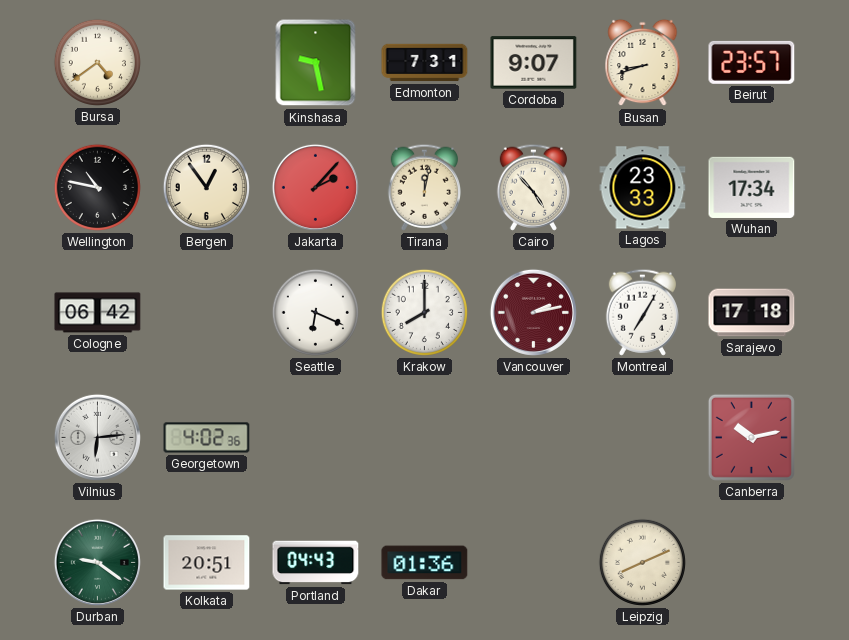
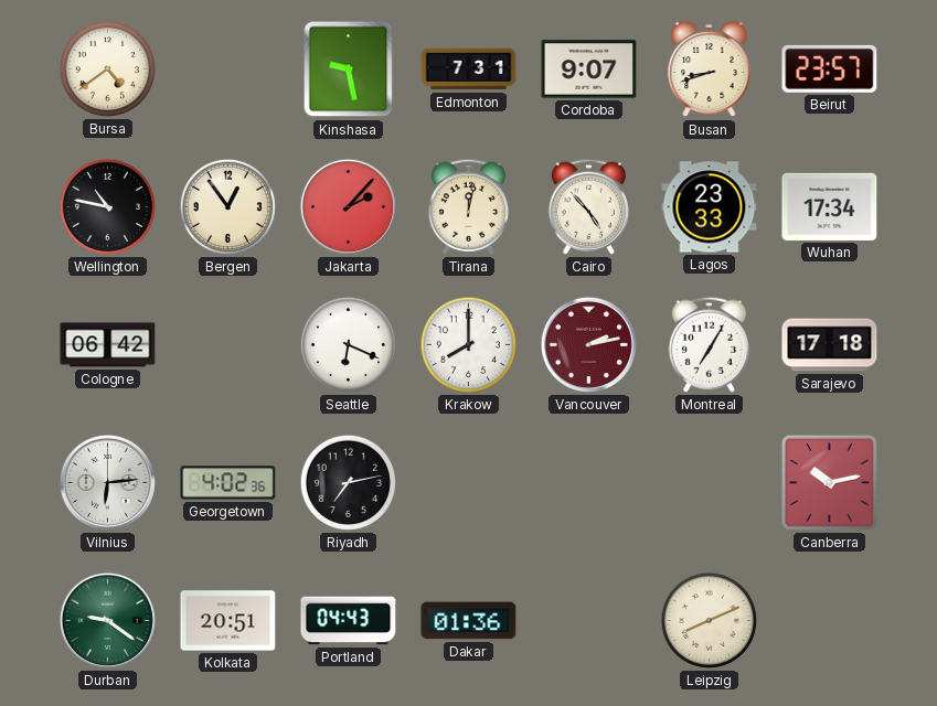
Riyadh: none -> 7:13
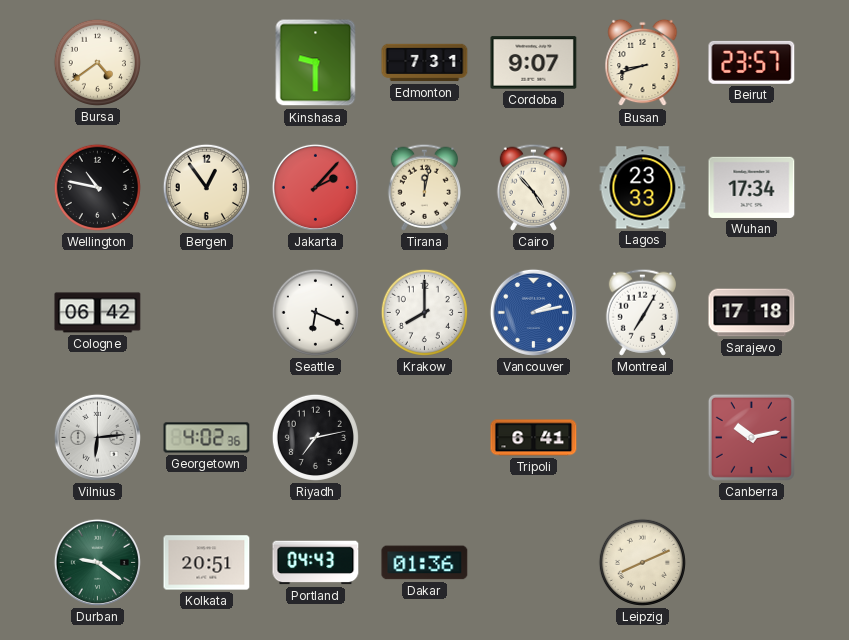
Kinshasa: 9:28 -> 9:30
Vancouver dial: burgundy -> blue
Tripoli: none -> 6:41
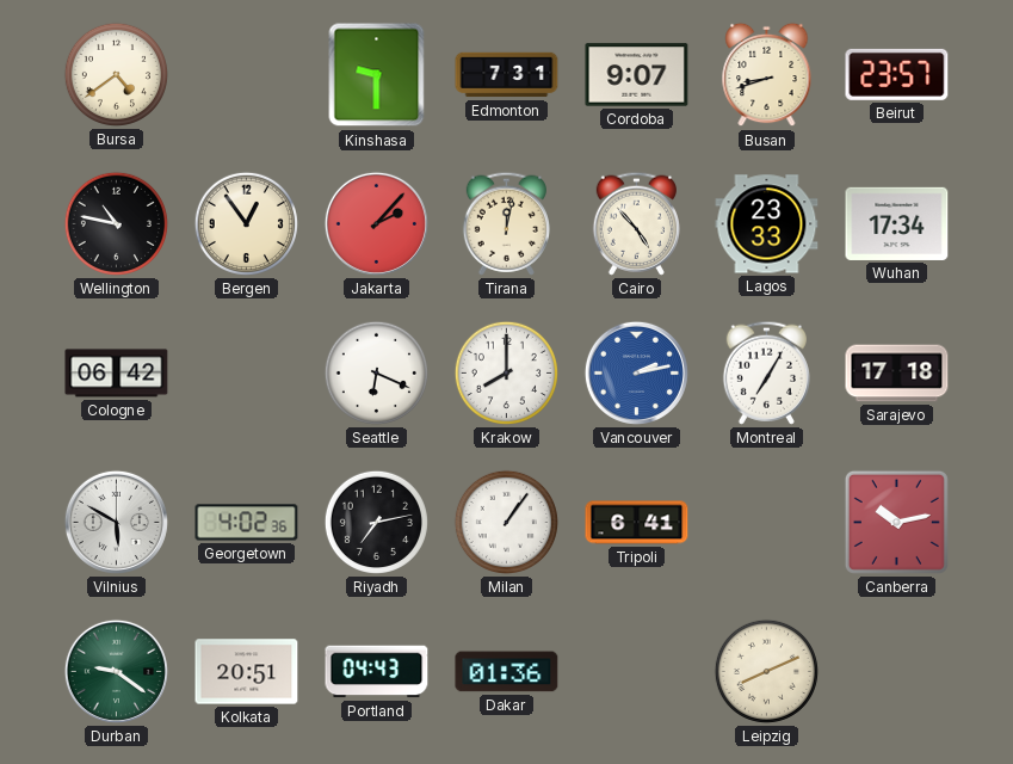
Vilnius: 6:14 -> 5:50
Milan: none -> 1:06
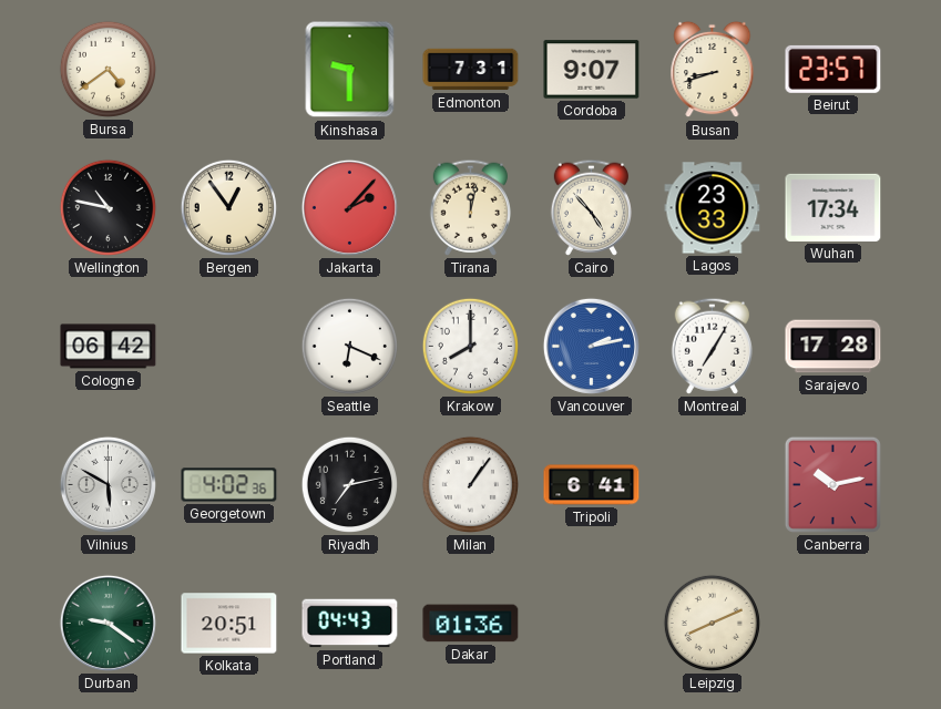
Sarajevo: 17:18 -> 17:28
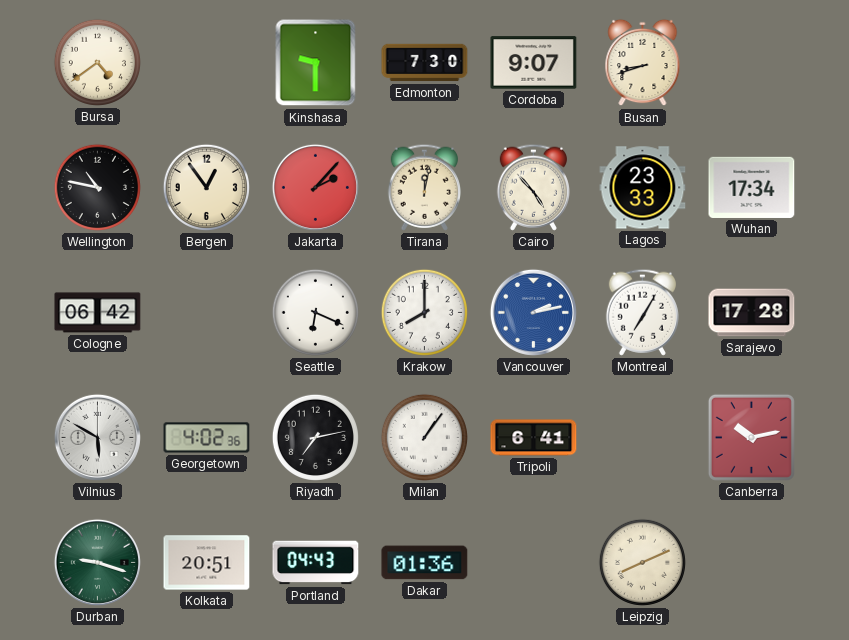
Edmonton: 7:31 -> 7:30
Beirut: 23:57 -> none
Durban: 9:21 -> 9:18
